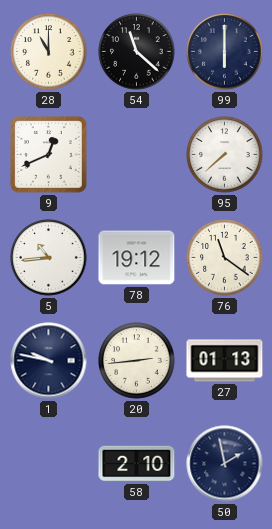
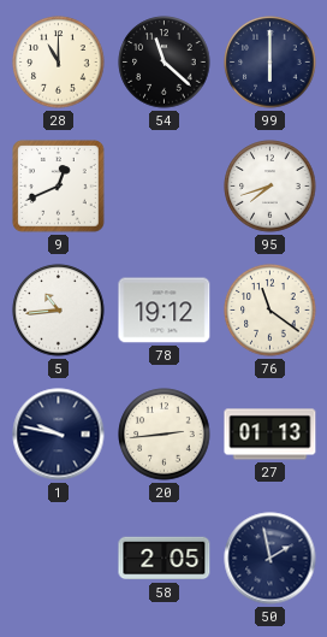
95: 7:38 -> 7:42
58: 2:10 -> 2:05
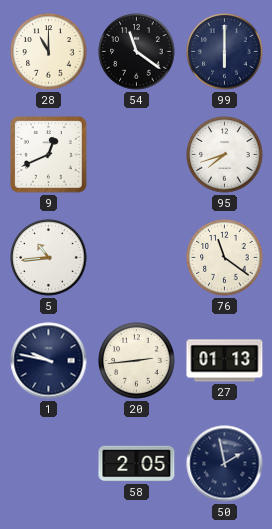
54: 11:22 -> 11:21
78: 19:12 -> none
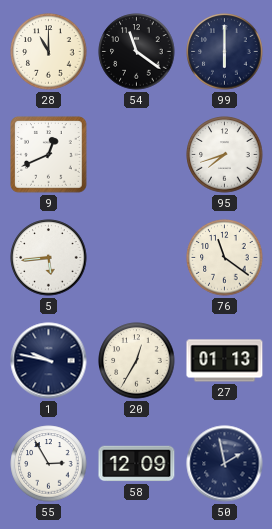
5: 10:44 -> 5:44
20: 2:44 -> 12:35
55: none -> 2:55
58: 2:05 -> 12:09
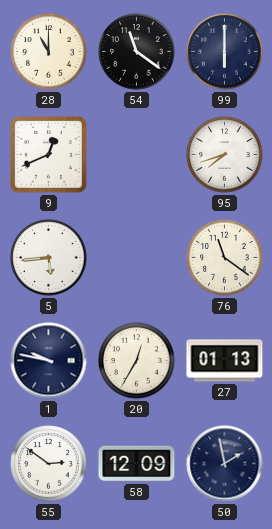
55: 2:55 -> 2:51
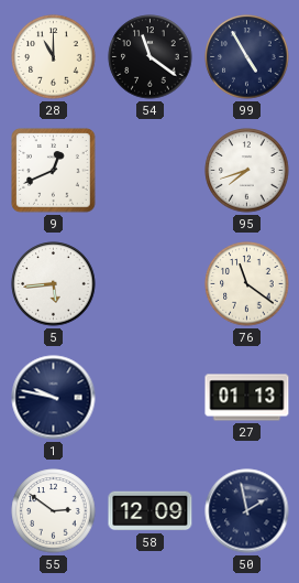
99: 6:00 -> 4:55
20: 12:35 -> none
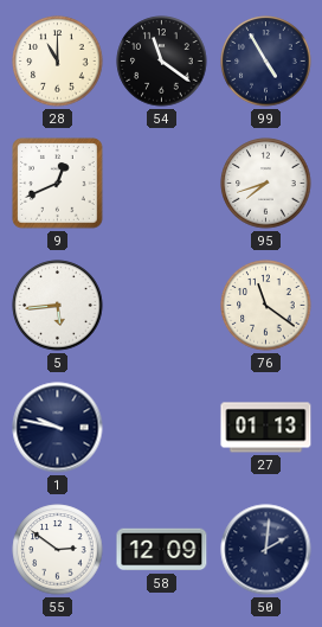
50: 1:58 -> 2:01
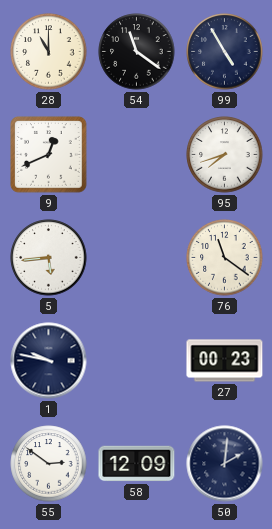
27: 01:13 -> 00:23
